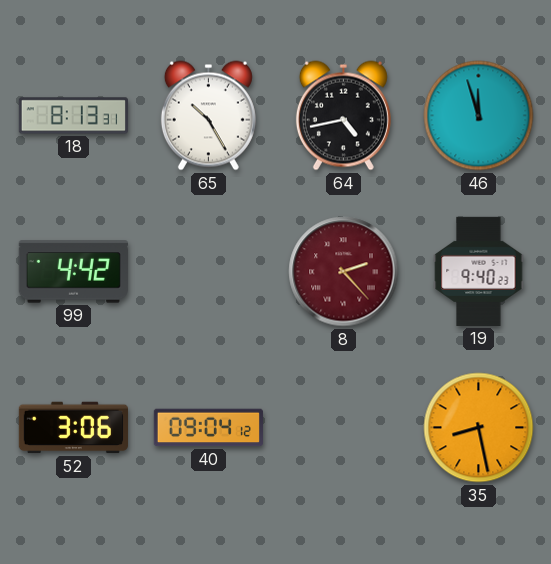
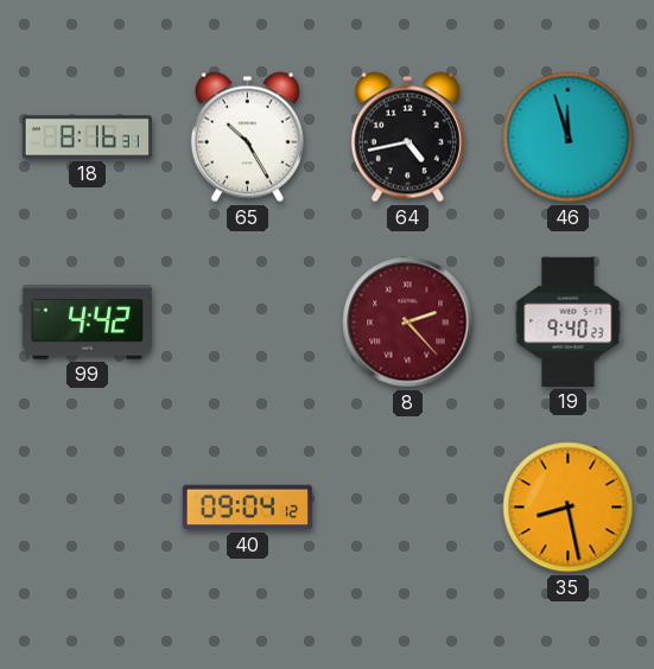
18: 8:13 -> 8:16
52: 3:06 -> none
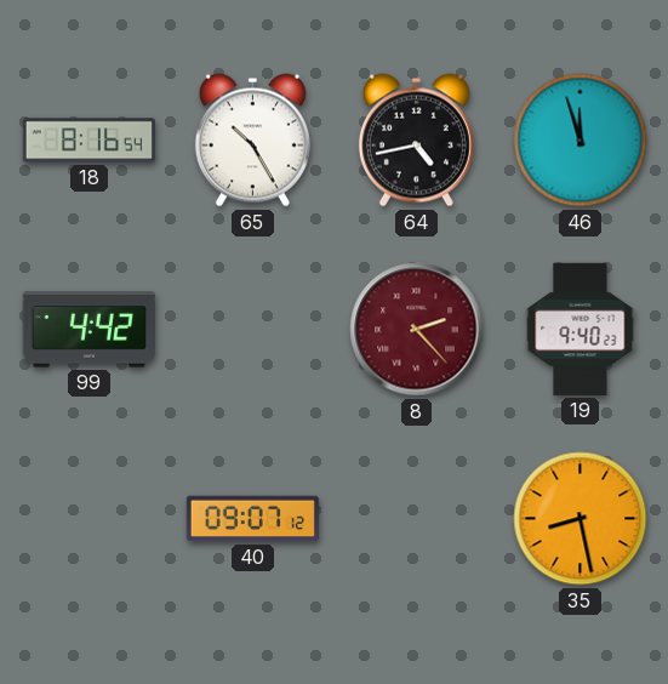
18: 8:16:31 -> 8:16:54
40: 09:04 -> 09:07
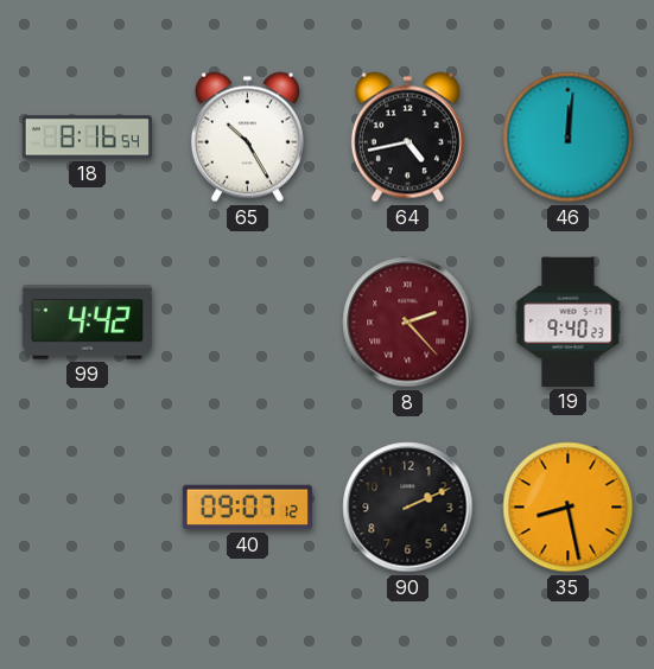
46: 11:57 -> 12:01
90: none -> 2:11
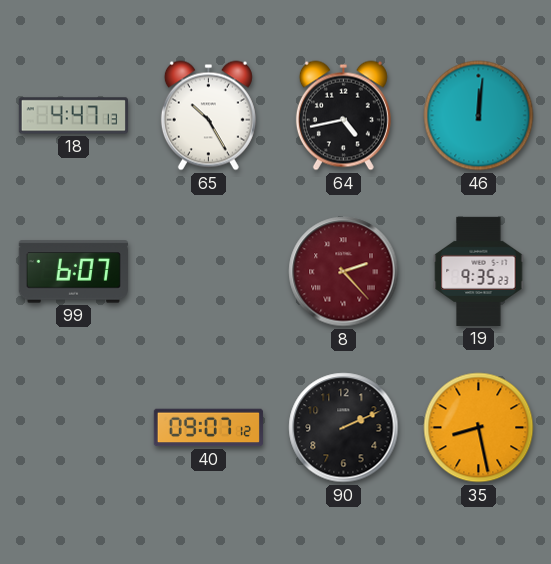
18: 8:16 -> 4:47
99: 4:42 -> 6:07
19: 9:40 -> 9:35
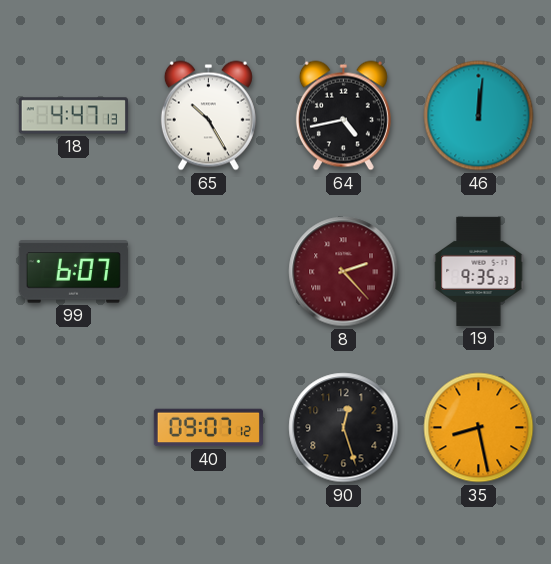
90: 2:11 -> 12:27
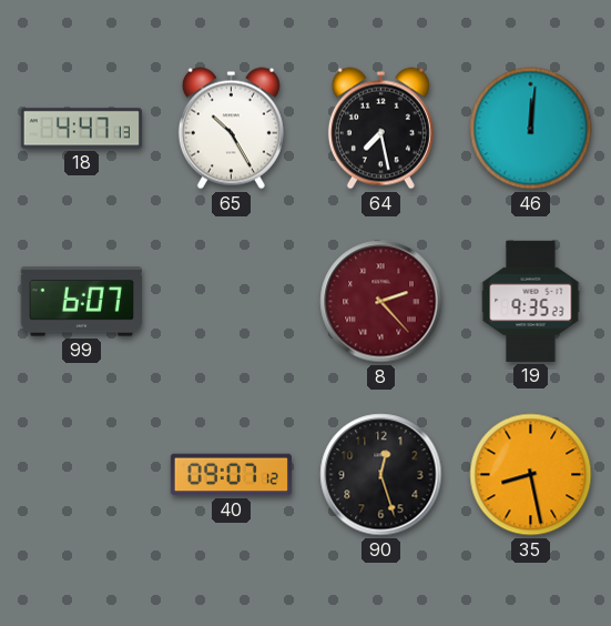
64: 4:43 -> 7:28
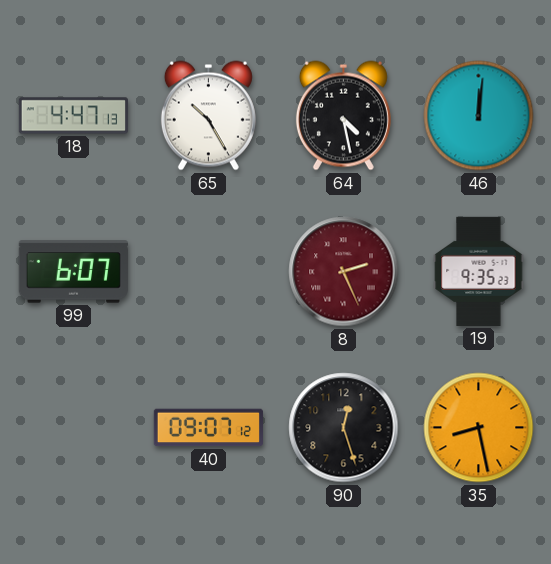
64: 7:28 -> 4:28
8: 2:23 -> 2:26
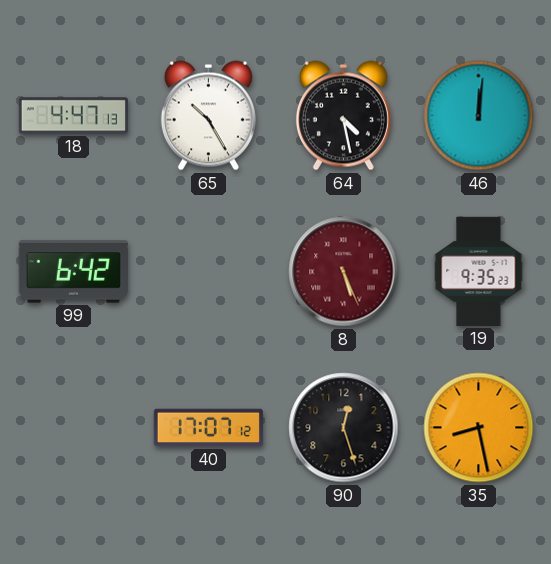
99: 6:07 -> 6:42
8: 2:26 -> 5:26
40: 09:07 -> 17:07
